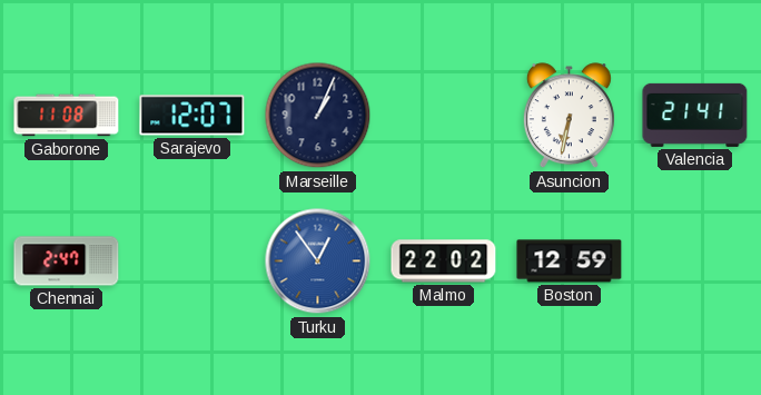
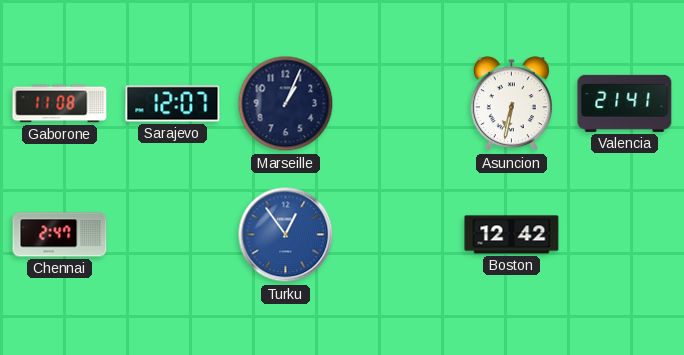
Malmo: 22:02 -> none
Boston: 12:59 -> 12:42
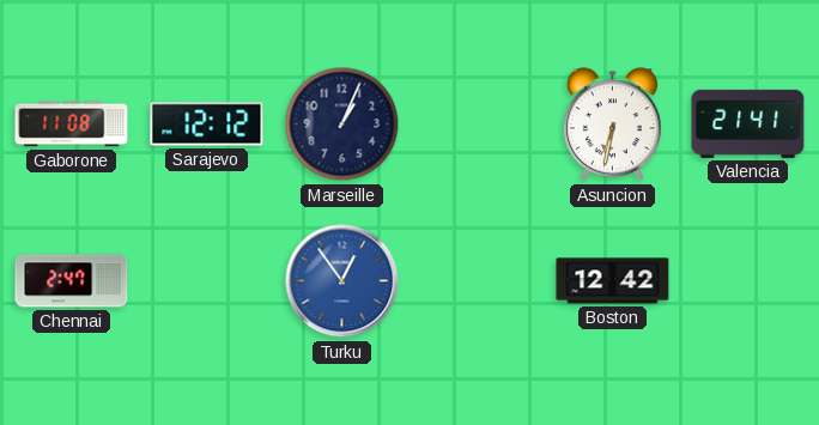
Sarajevo: 12:07 -> 12:12
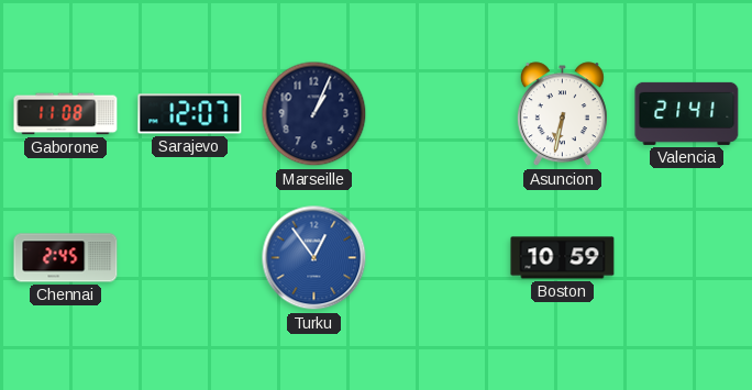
Sarajevo: 12:12 -> 12:07
Chennai: 2:47 -> 2:45
Boston: 12:42 -> 10:59
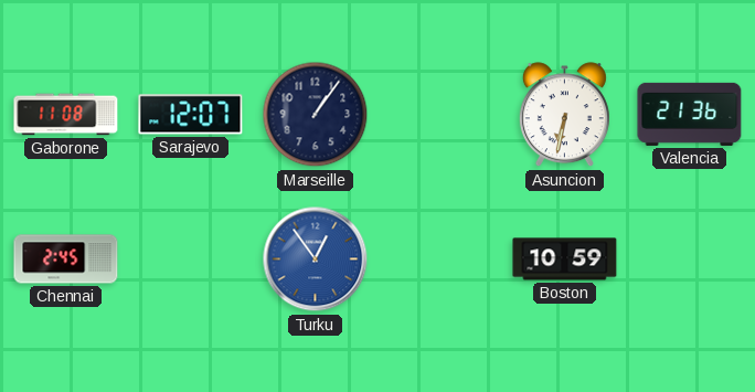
Marseille: 1:04 -> 1:06
Valencia: 21:41 -> 21:36
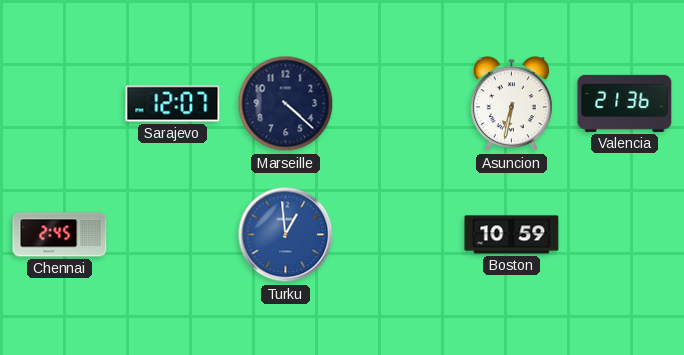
Gaborone: 11:08 -> none
Marseille: 1:06 -> 4:22
Turku: 12:54 -> 12:59
